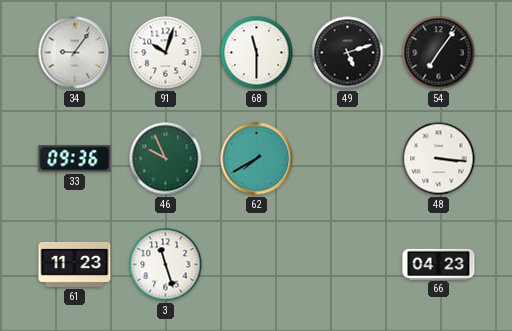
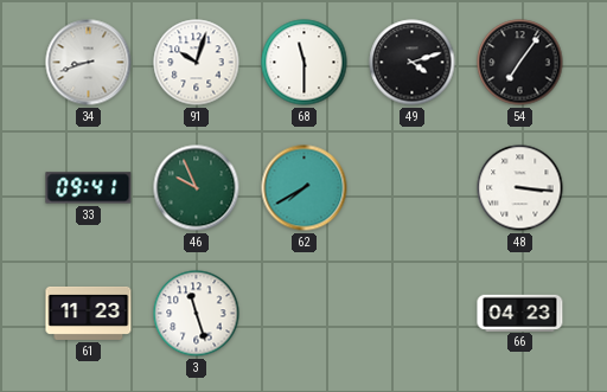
34: 9:06 -> 8:42
49: 5:12 -> 4:12
33: 09:36 -> 09:41
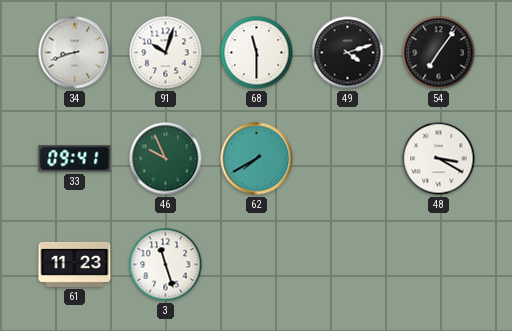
48: 3:16 -> 3:20
66: 04:23 -> none
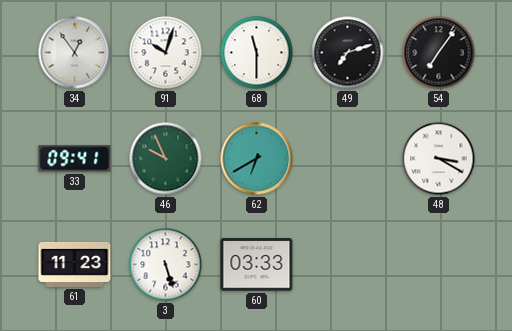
34: 8:42 -> 12:54
49: 4:12 -> 7:12
62: 7:40 -> 6:40
3: 11:27 -> 5:27
60: none -> 03:33
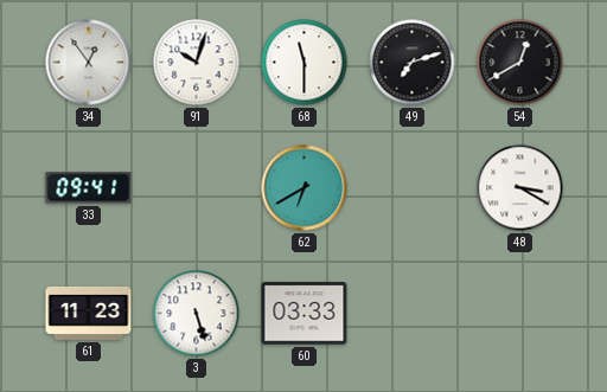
54: 7:06 -> 12:40
46: 9:56 -> none
